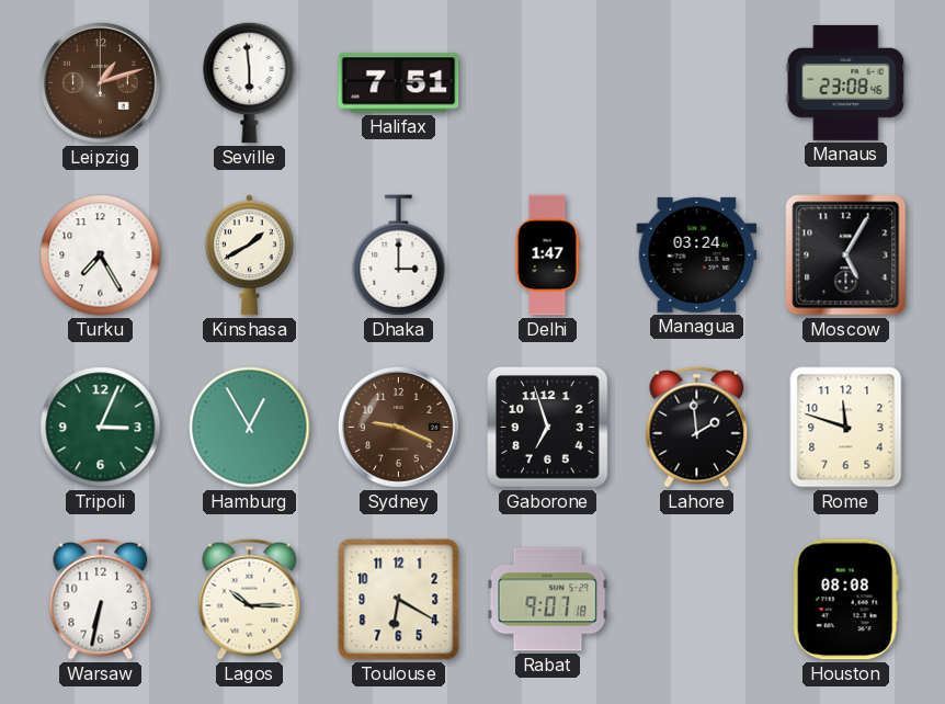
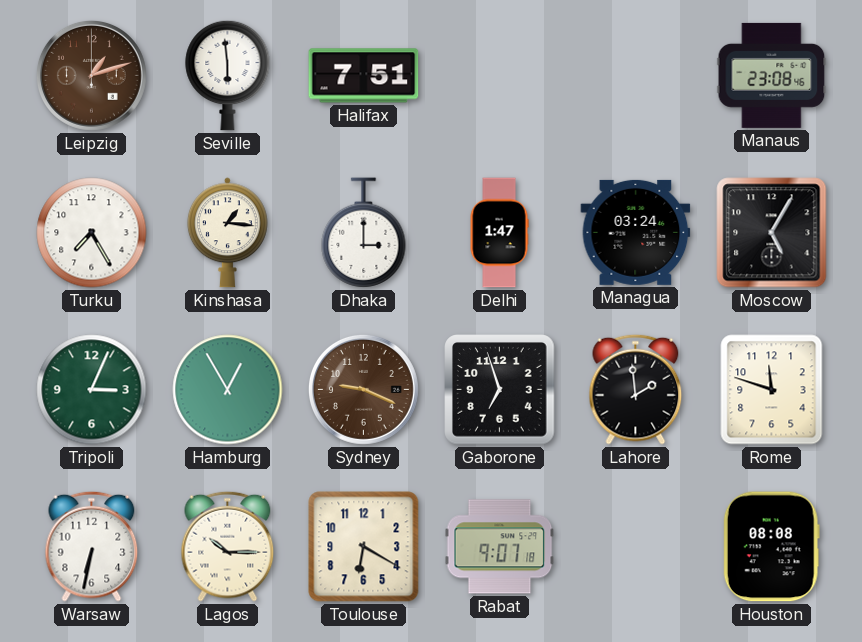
Kinshasa: 1:40 -> 1:16
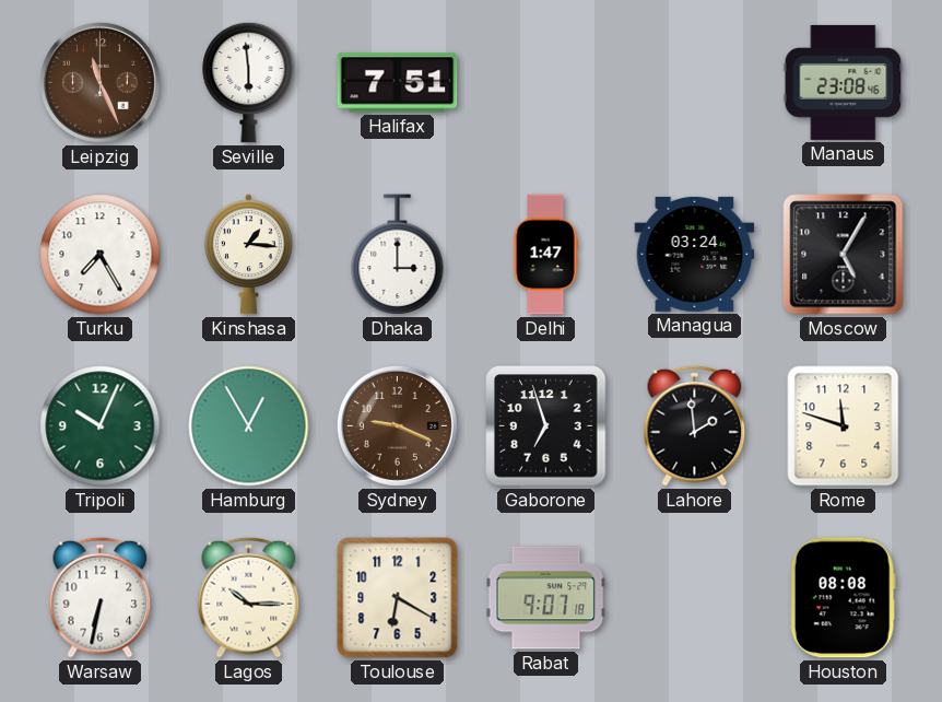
Leipzig: 1:12 -> 11:26
Tripoli: 3:04 -> 10:04
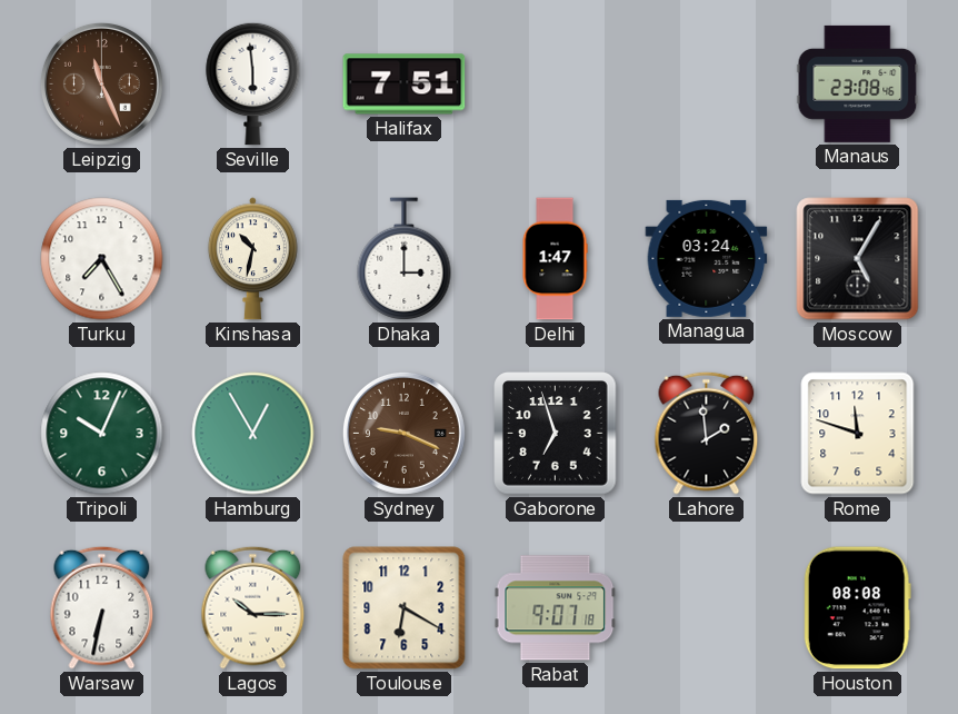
Kinshasa: 1:16 -> 10:32
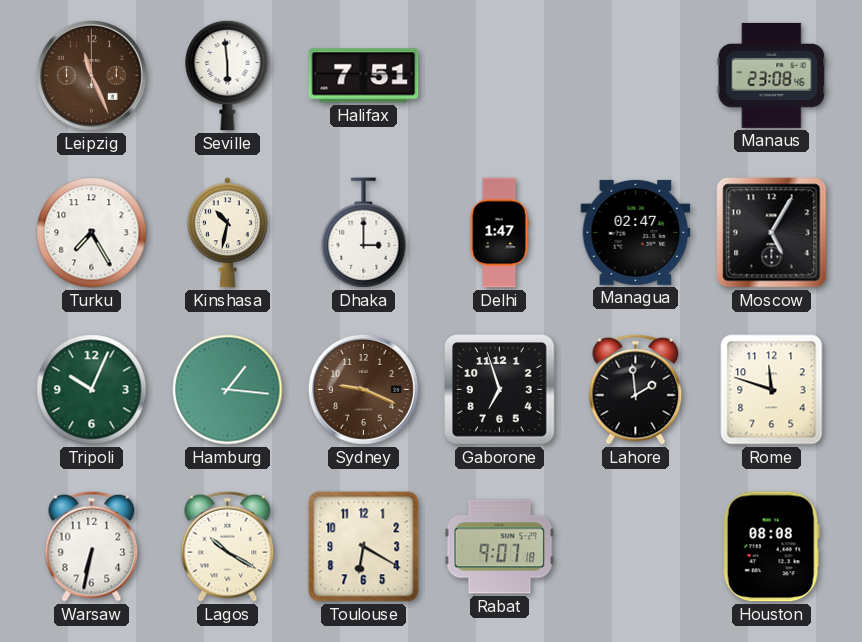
Managua: 03:24 -> 02:47
Hamburg: 12:55 -> 1:16
Lagos: 10:15 -> 10:20
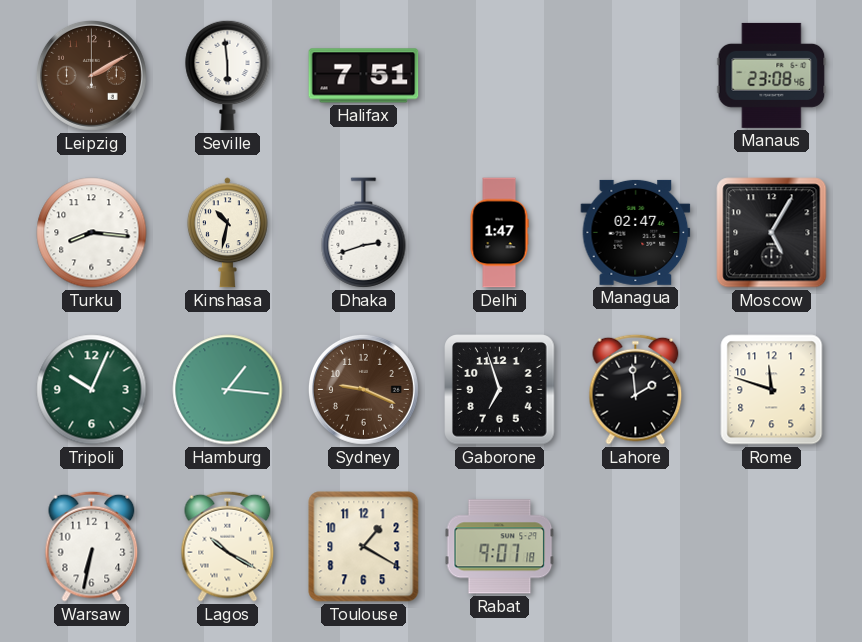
Leipzig: 11:26 -> 2:10
Turku: 7:25 -> 8:16
Dhaka: 3:00 -> 2:42
Toulouse: 6:20 -> 1:20
Houston: 08:08 -> none
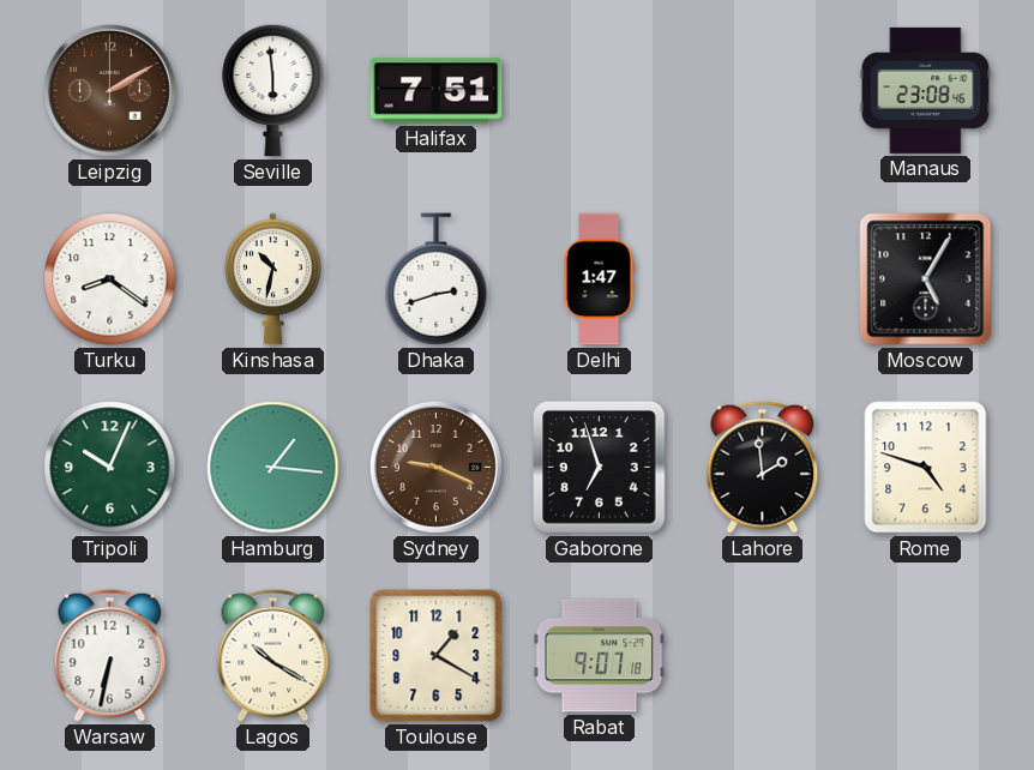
Turku: 8:16 -> 8:21
Managua: 02:47 -> none
Rome: 11:48 -> 4:48
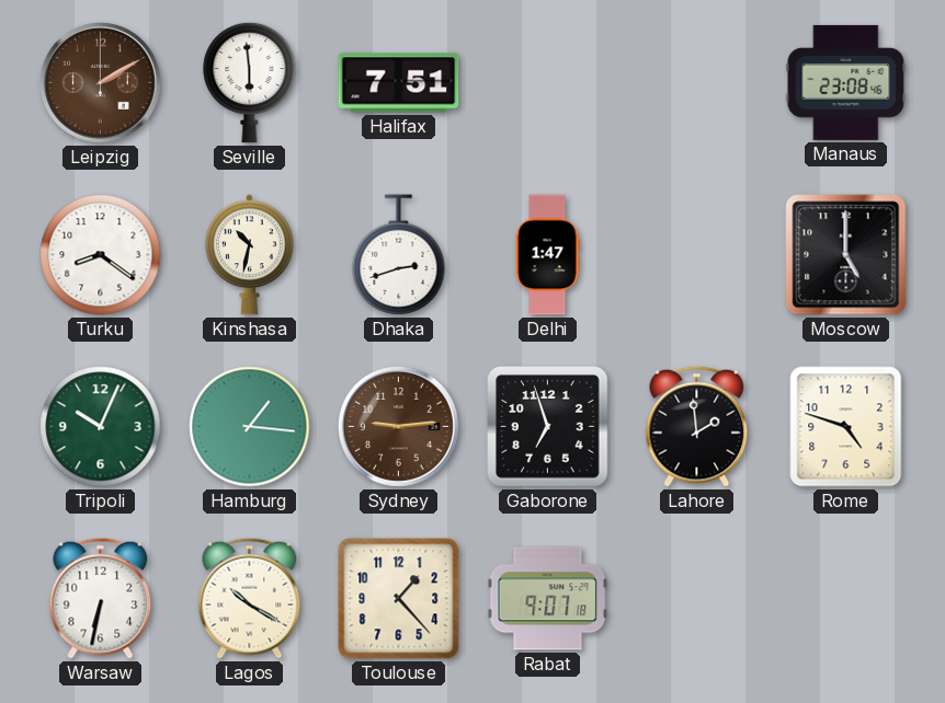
Moscow: 5:05 -> 5:00
Sydney: 9:19 -> 9:14
Toulouse: 1:20 -> 1:23
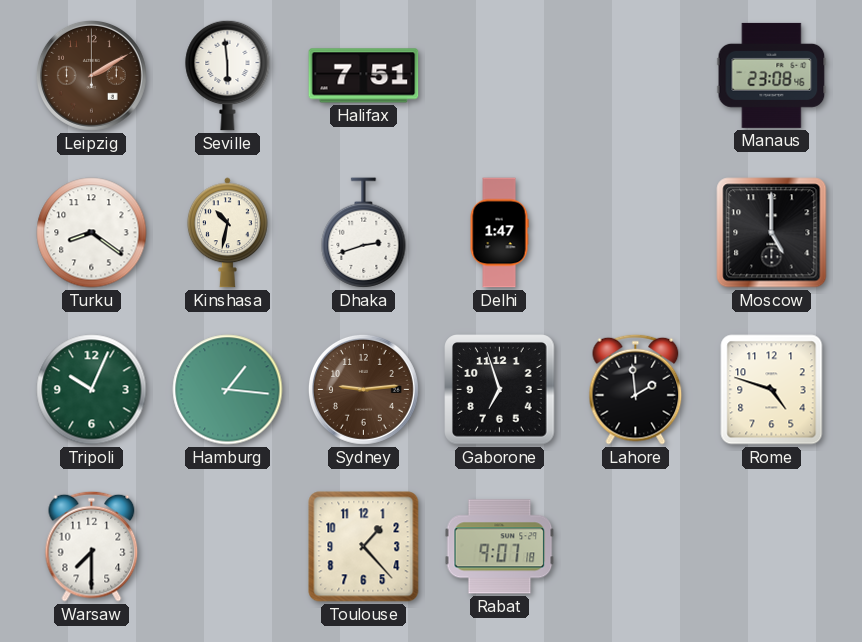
Warsaw: 6:32 -> 7:30
Lagos: 10:20 -> none
